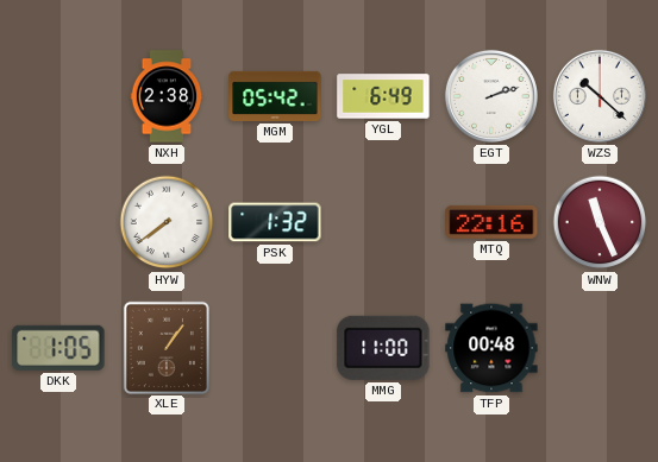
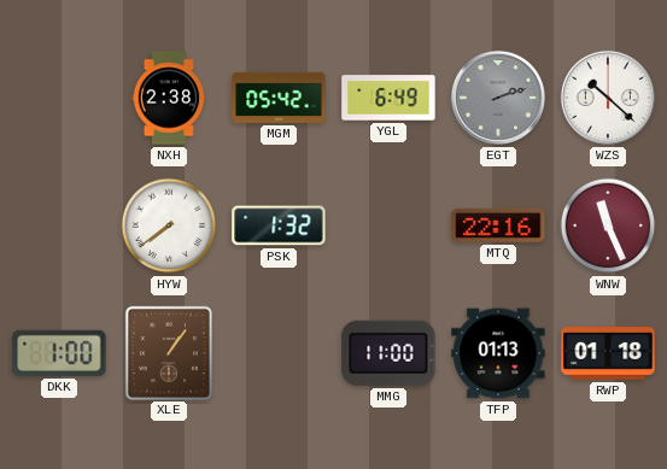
EGT dial: white -> grey
DKK: 1:05 -> 1:00
TFP: 00:48 -> 01:13
RWP: none -> 01:18
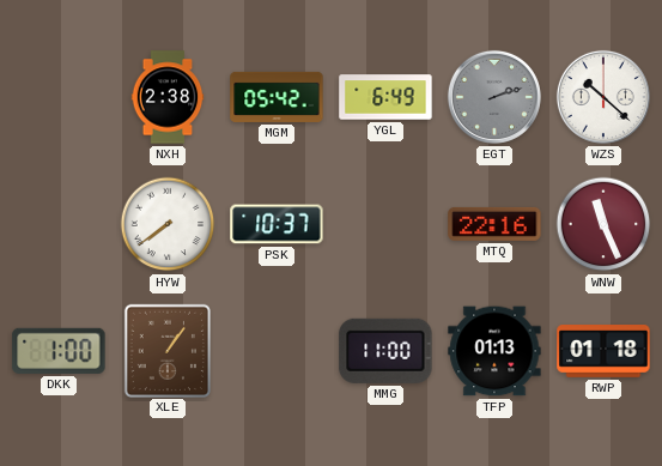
PSK: 1:32 -> 10:37
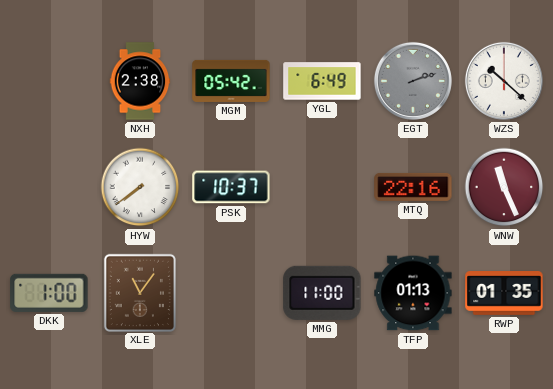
XLE: 1:06 -> 11:06
RWP: 01:18 -> 01:35
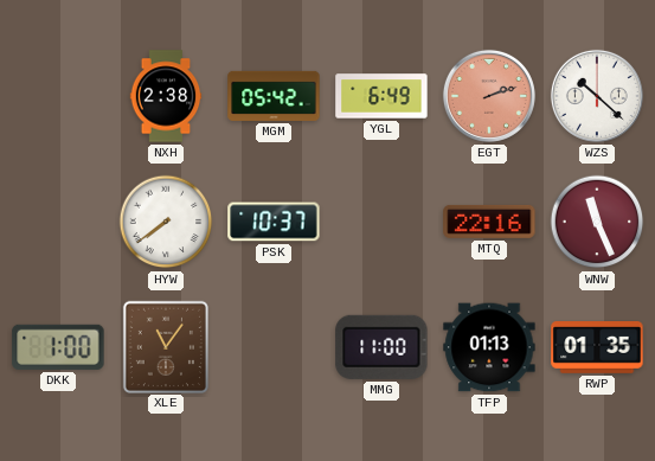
EGT dial: grey -> salmon
